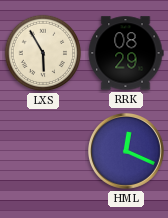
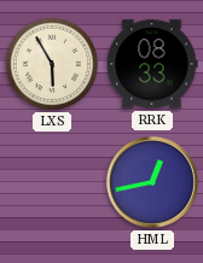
RRK: 08:29 -> 08:33
HML: 12:19 -> 12:43
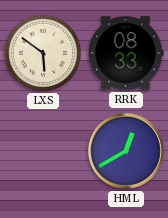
LXS: 5:55 -> 5:51
HML: 12:43 -> 12:40
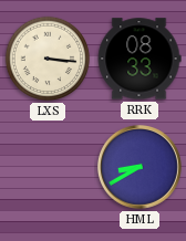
LXS: 5:51 -> 3:16
HML: 12:40 -> 8:40
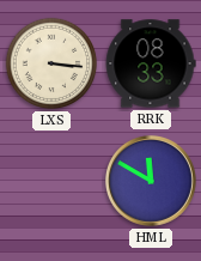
HML: 8:40 -> 11:50
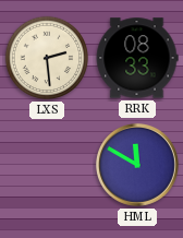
LXS: 3:16 -> 2:29
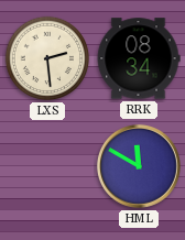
RRK: 08:33 -> 08:34
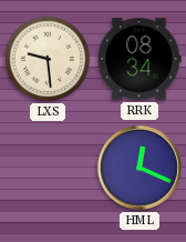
LXS: 2:29 -> 9:29
HML: 11:50 -> 12:19
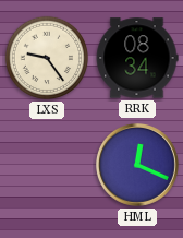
LXS: 9:29 -> 9:24
